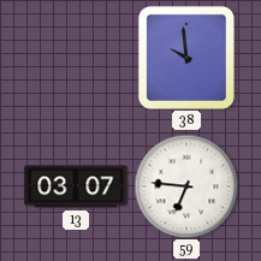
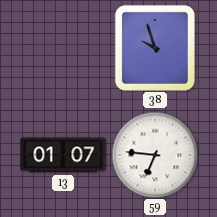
38: 9:59 -> 9:57
13: 03:07 -> 01:07
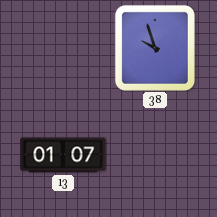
59: 6:46 -> none
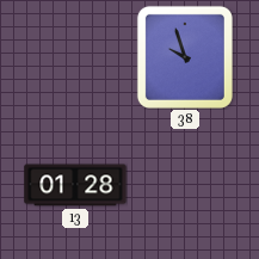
13: 01:07 -> 01:28
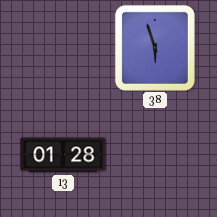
38: 9:57 -> 5:57
